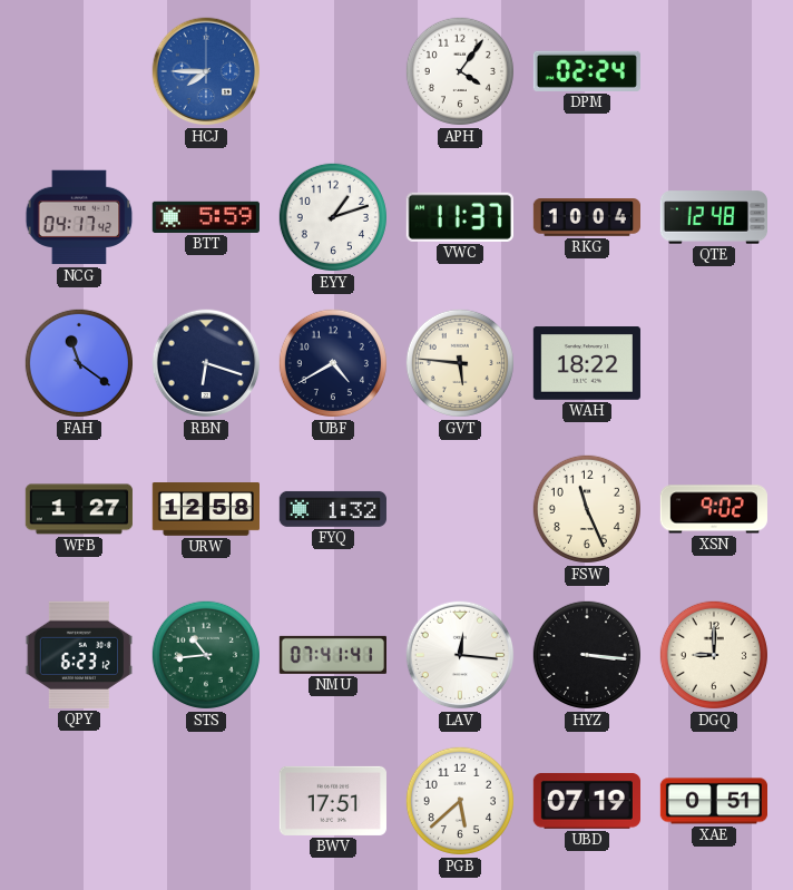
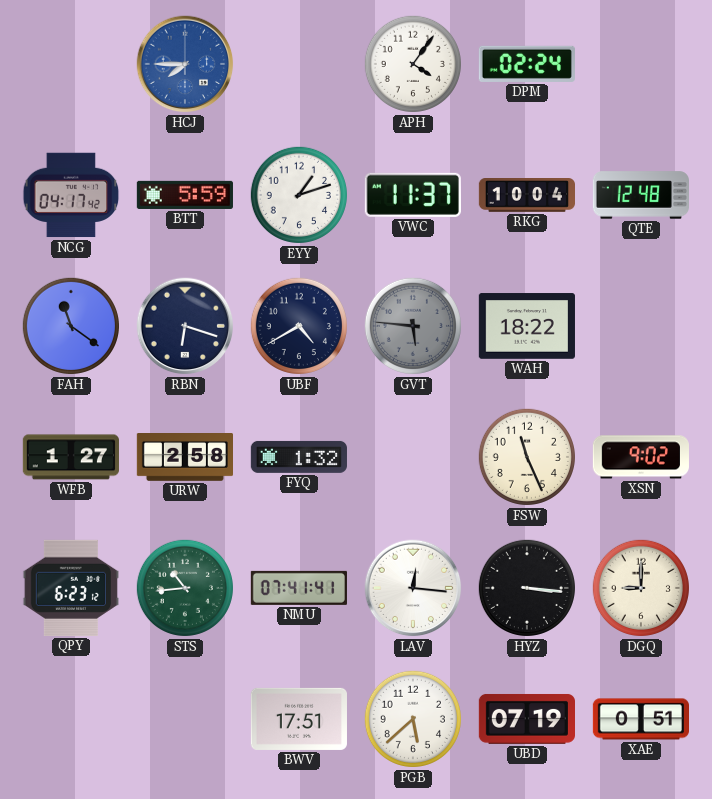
GVT dial: cream -> grey
URW: 12:58 -> 2:58
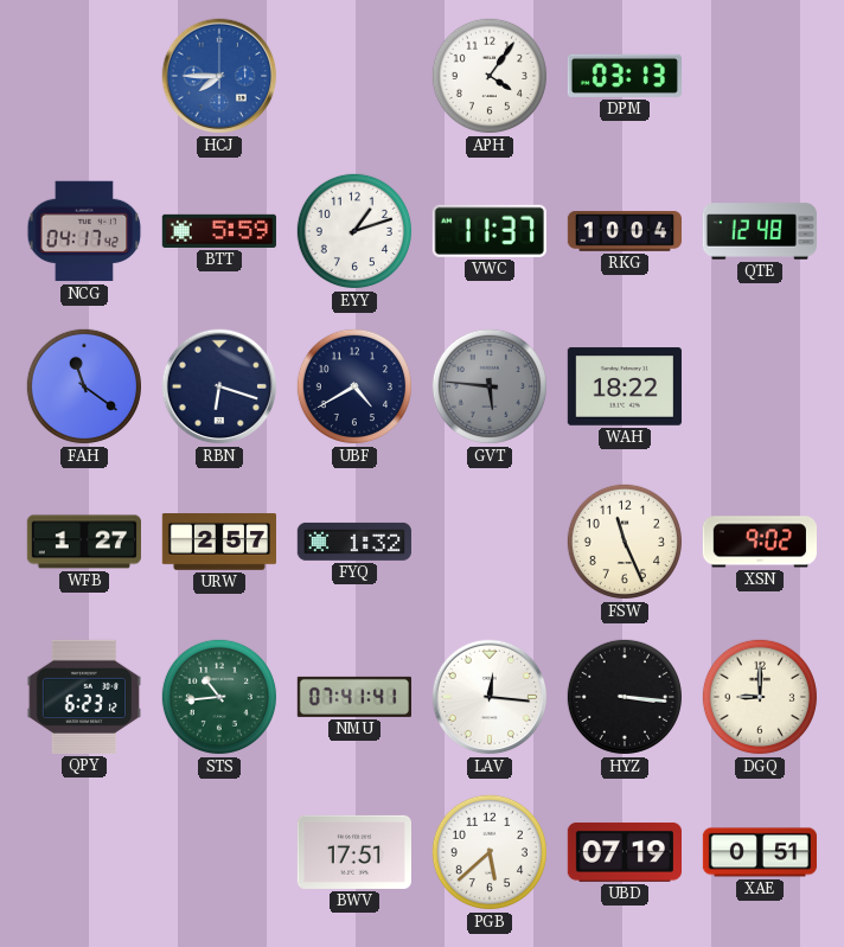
DPM: 02:24 -> 03:13
URW: 2:58 -> 2:57
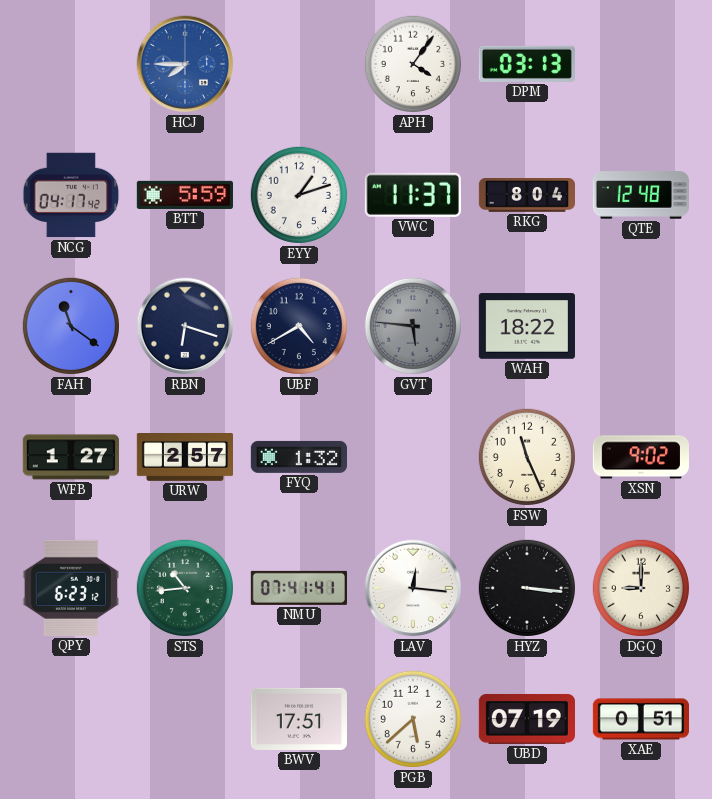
RKG: 10:04 -> 8:04
